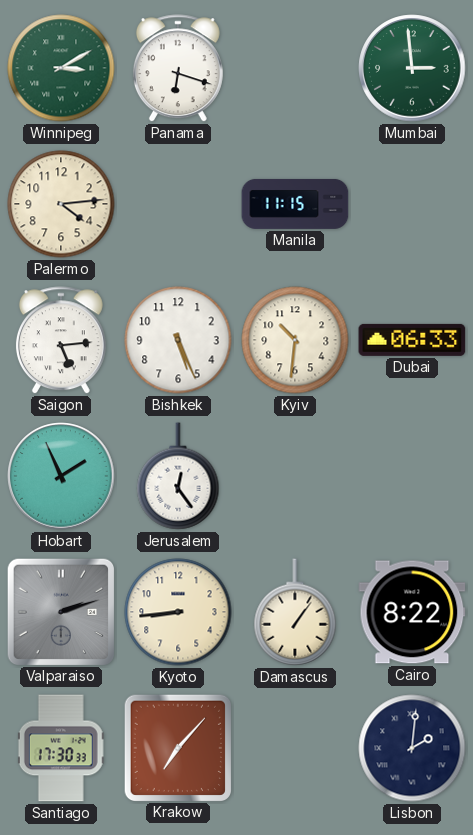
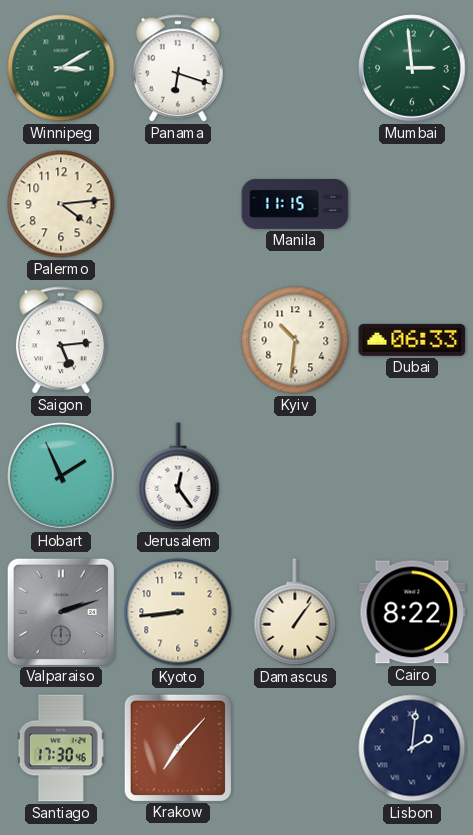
Bishkek: 5:26 -> none
Santiago: 17:30:33 -> 17:30:46
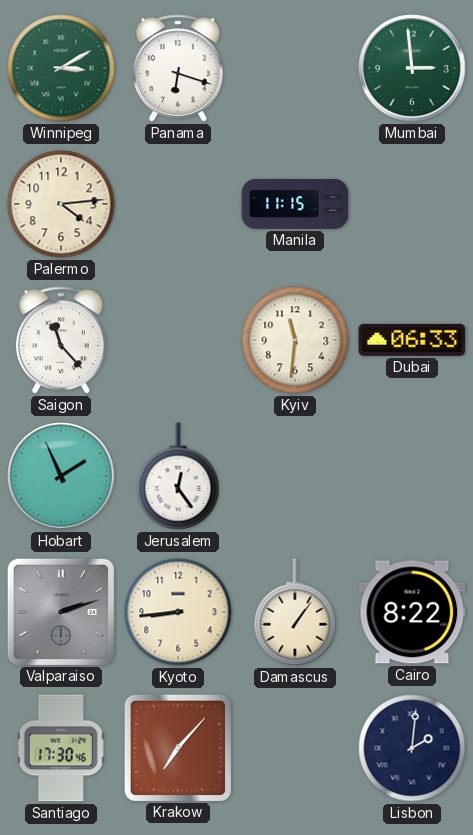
Saigon: 5:14 -> 11:23
Kyiv: 10:31 -> 11:31
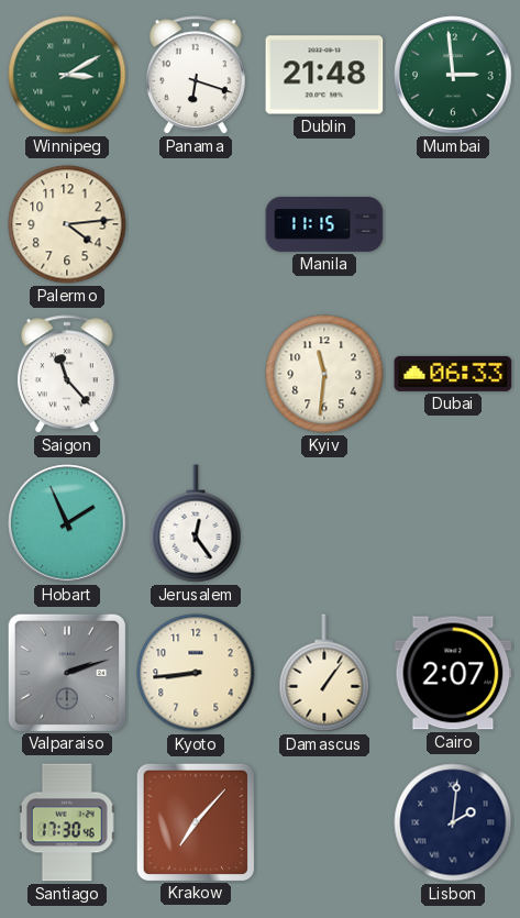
Dublin: none -> 21:48
Cairo: 8:22 -> 2:07
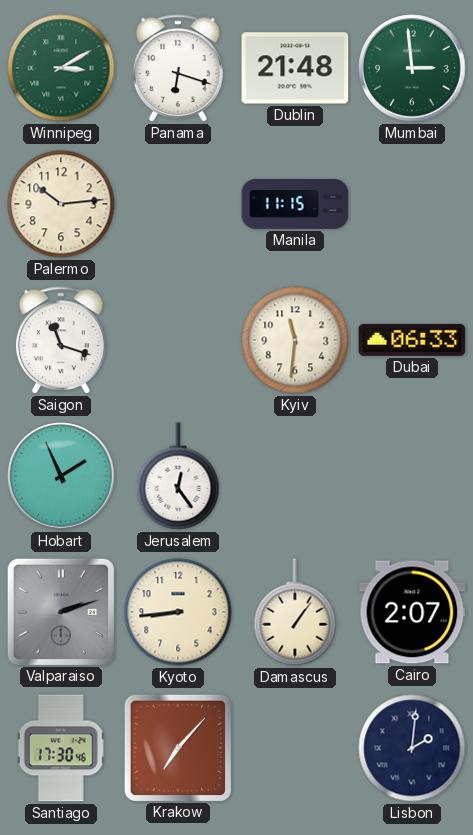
Palermo: 4:14 -> 10:14
Saigon: 11:23 -> 11:18
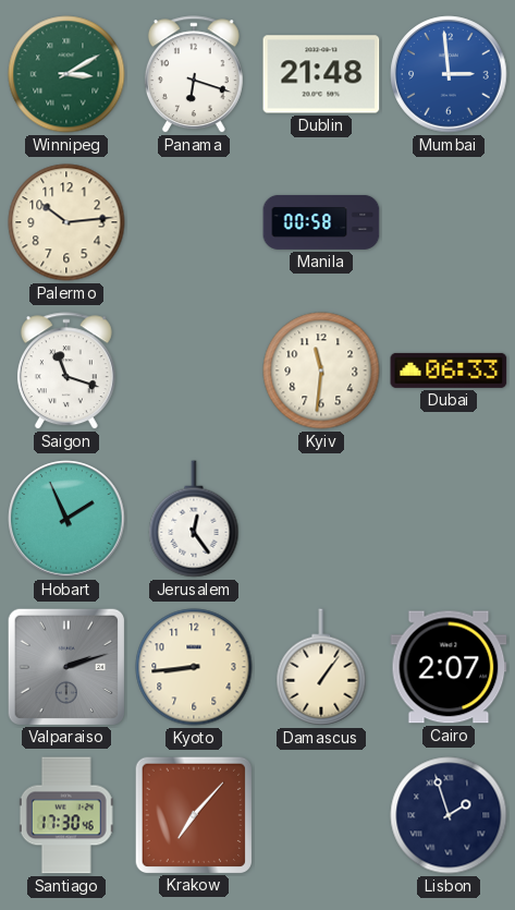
Mumbai dial: green -> blue
Manila: 11:15 -> 00:58
Lisbon: 2:01 -> 1:57
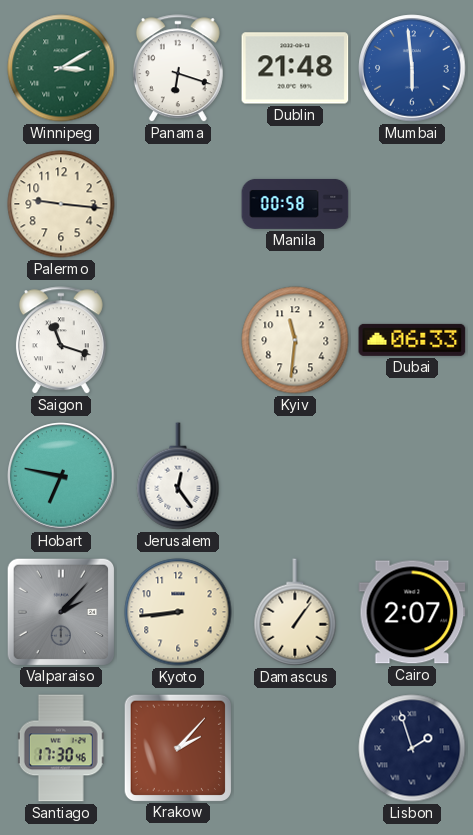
Mumbai: 2:59 -> 5:59
Palermo: 10:14 -> 9:16
Hobart: 1:56 -> 6:47
Valparaiso: 2:12 -> 2:07
Krakow: 7:07 -> 2:07
